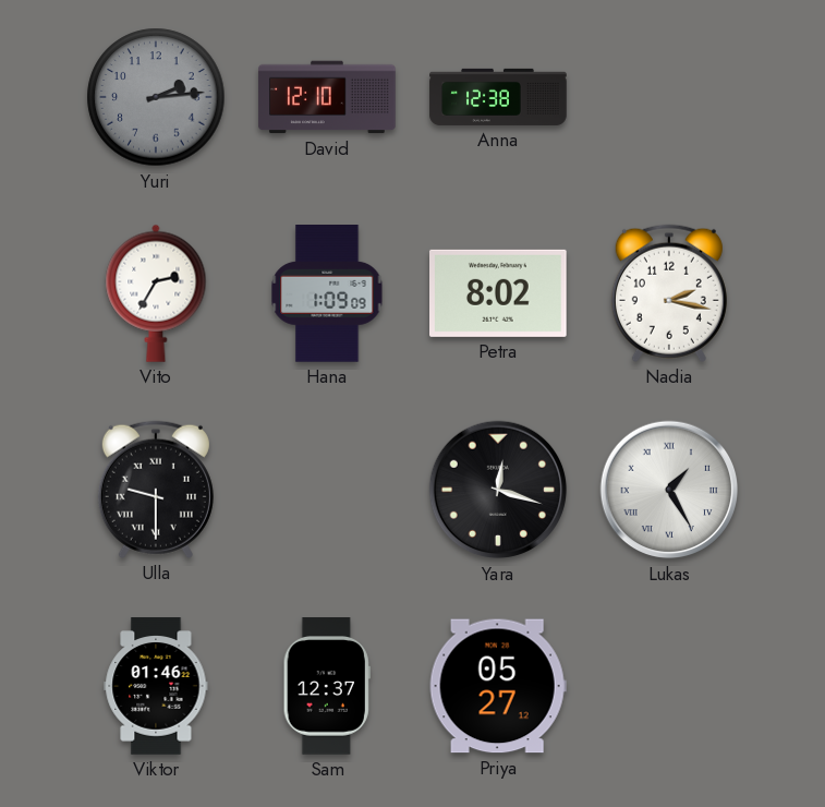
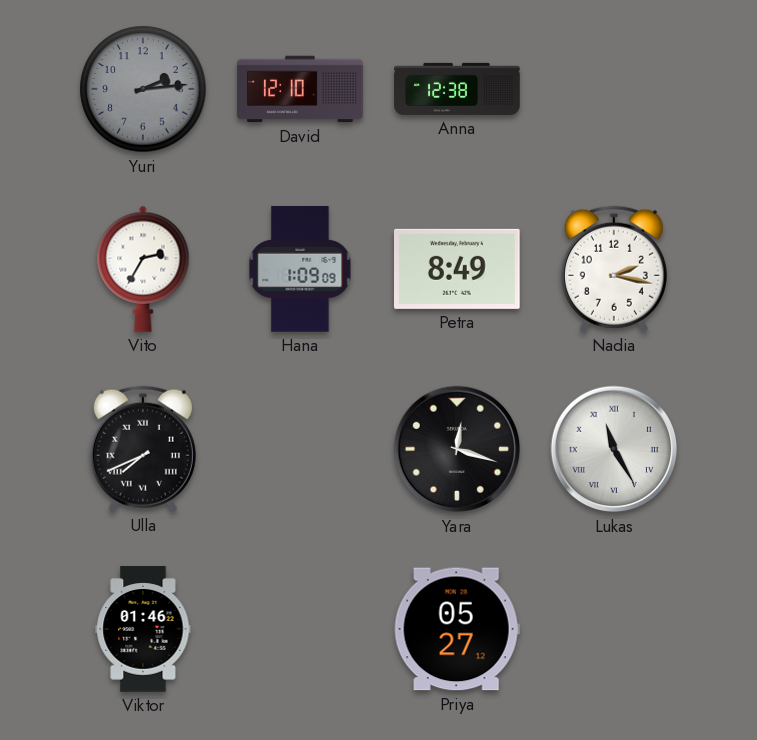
Petra: 8:02 -> 8:49
Ulla: 9:30 -> 7:41
Lukas: 1:25 -> 11:25
Sam: 12:37 -> none
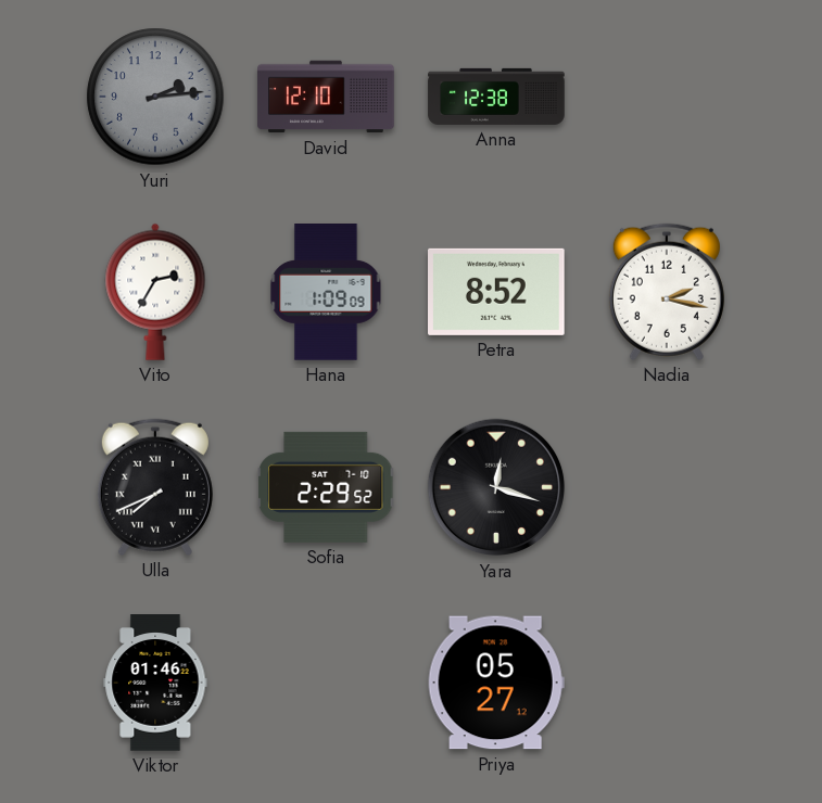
Petra: 8:49 -> 8:52
Sofia: none -> 2:29
Lukas: 11:25 -> none
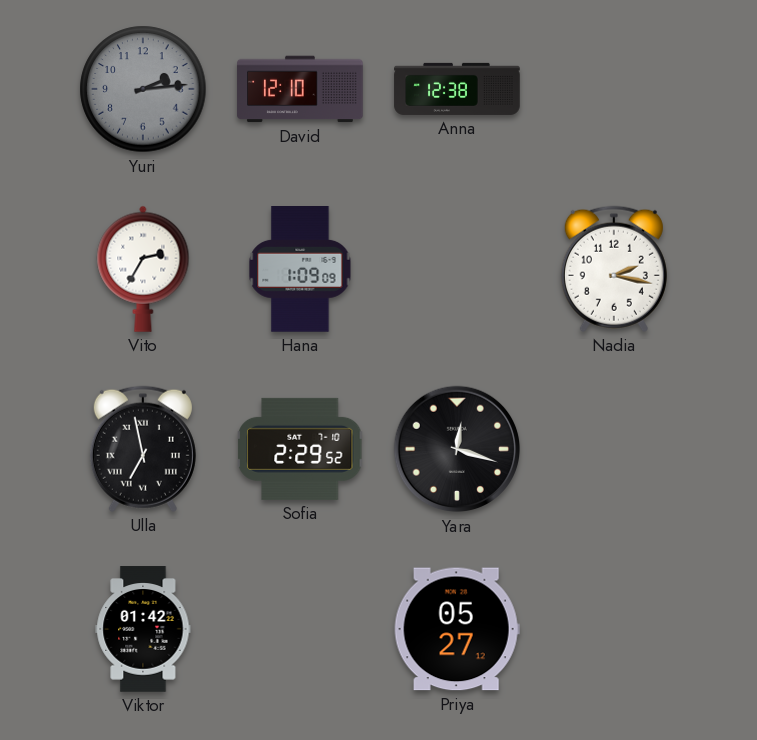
Petra: 8:52 -> none
Ulla: 7:41 -> 6:58
Viktor: 01:46 -> 01:42
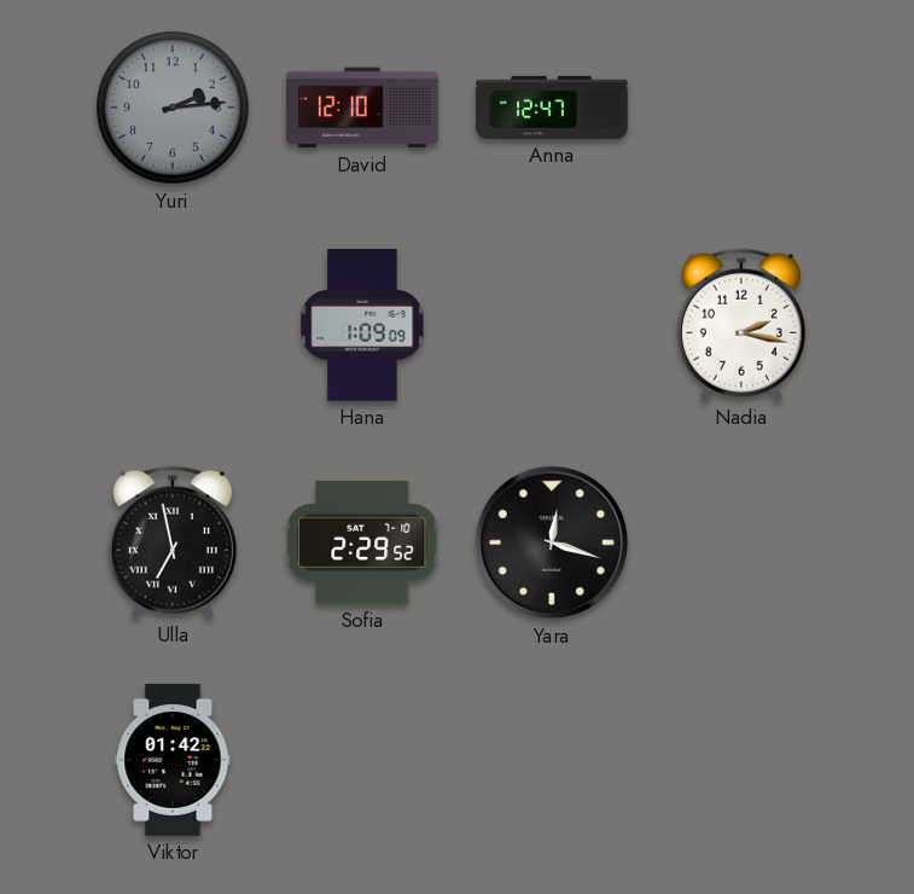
Anna: 12:38 -> 12:47
Vito: 2:35 -> none
Priya: 05:27 -> none
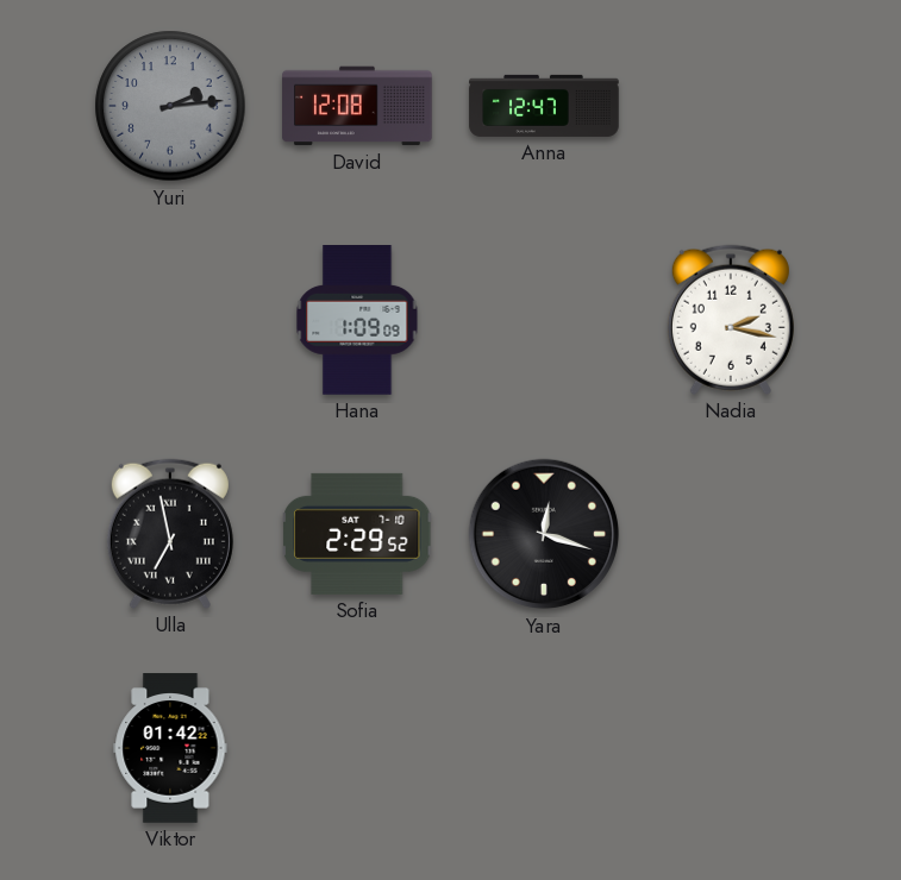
David: 12:10 -> 12:08
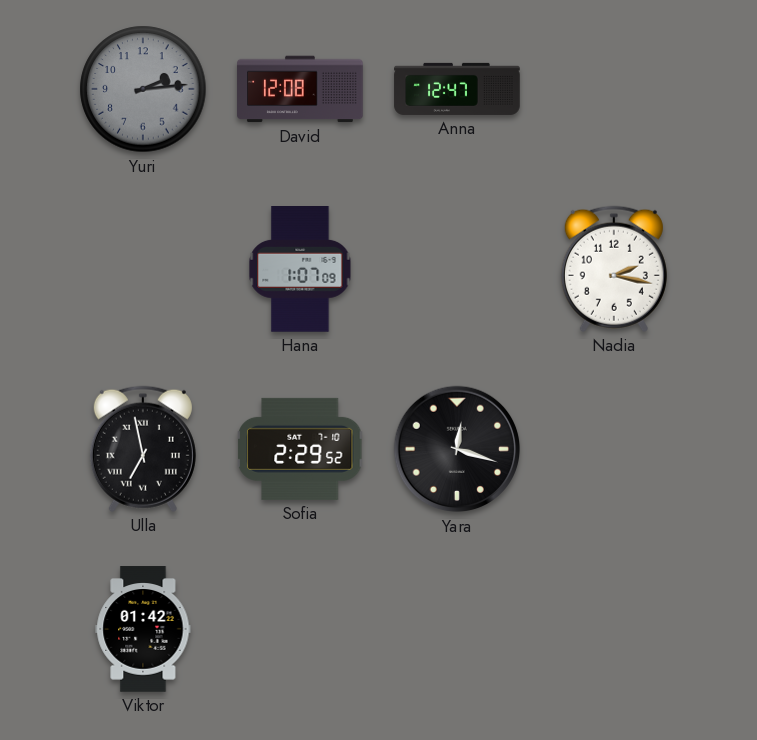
Hana: 1:09 -> 1:07
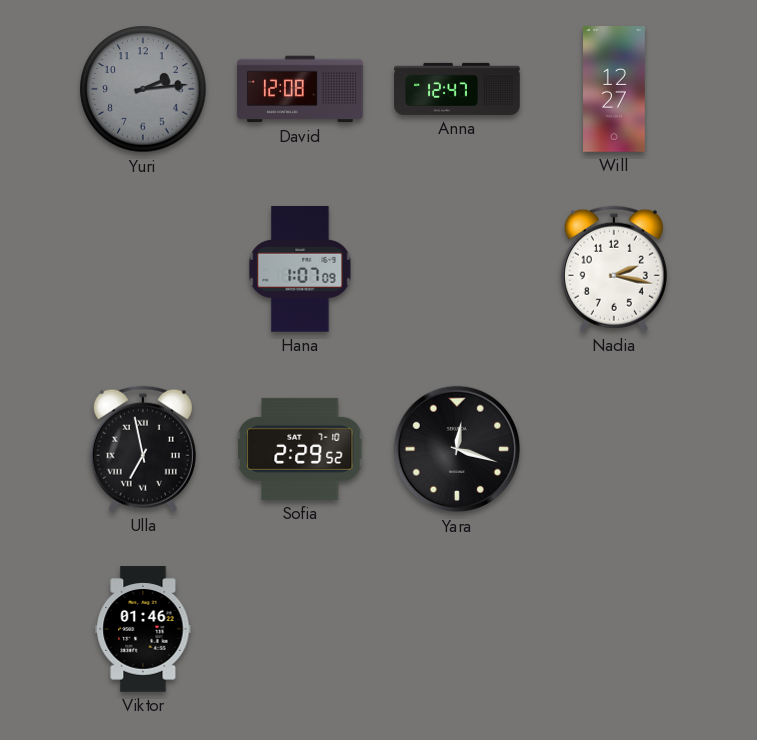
Will: none -> 12:27
Viktor: 01:42 -> 01:46
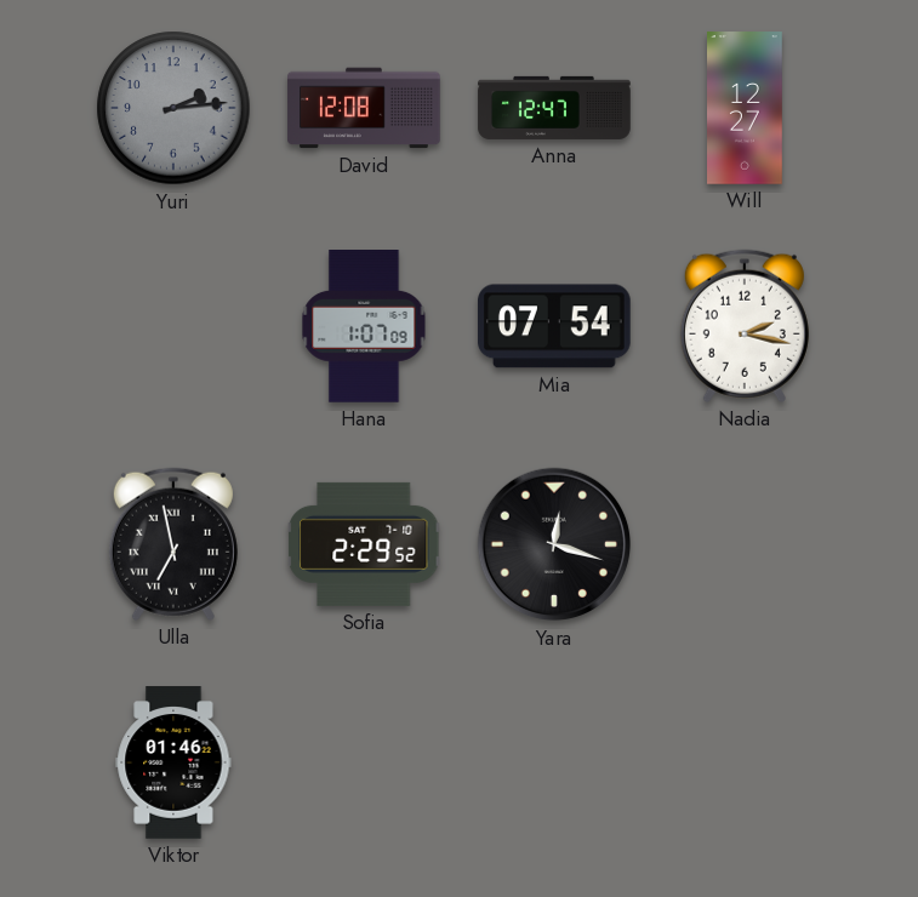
Mia: none -> 07:54
